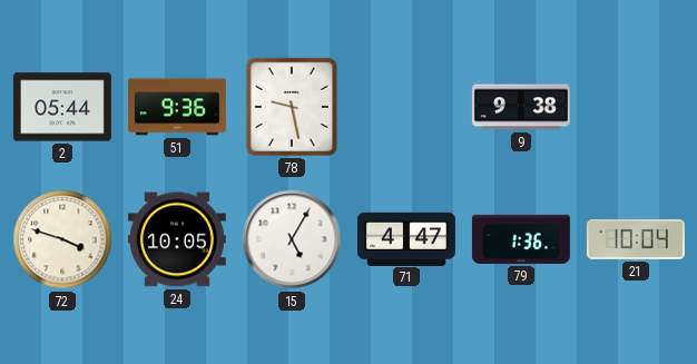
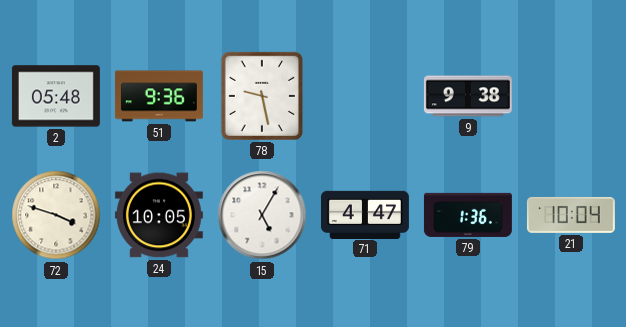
2: 05:44 -> 05:48
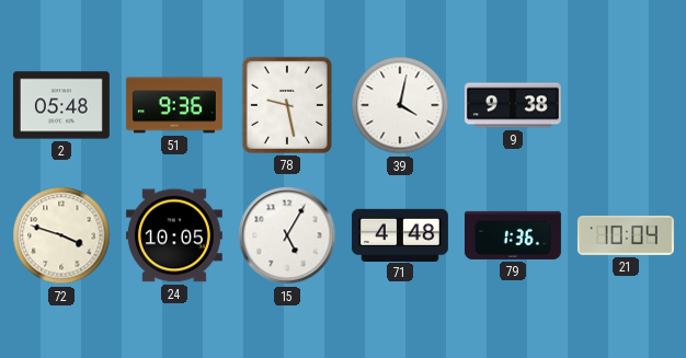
39: none -> 4:02
71: 4:47 -> 4:48
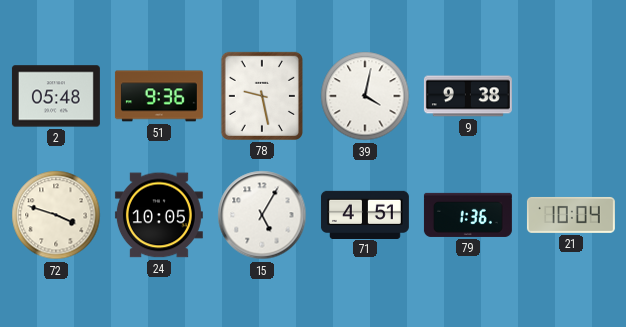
71: 4:48 -> 4:51
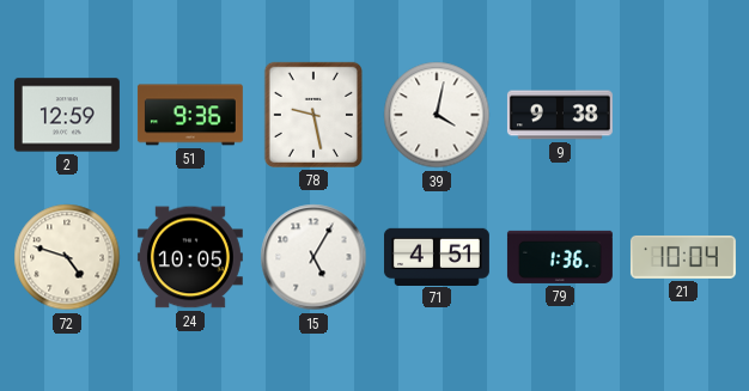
2: 05:48 -> 12:59
72: 3:48 -> 4:48
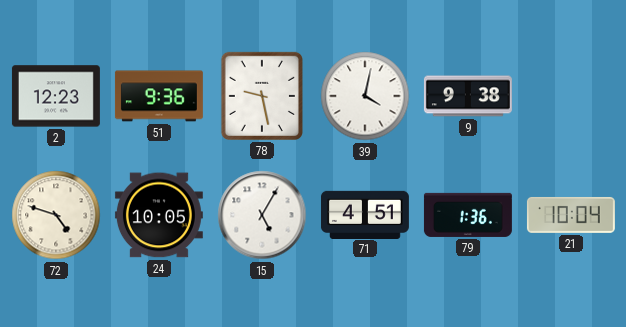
2: 12:59 -> 12:23
